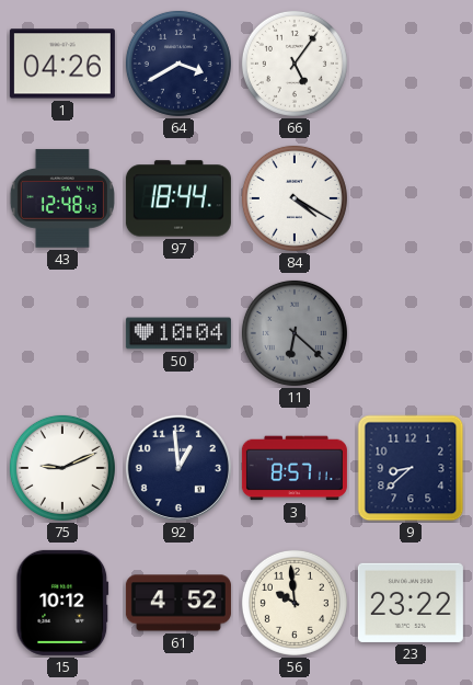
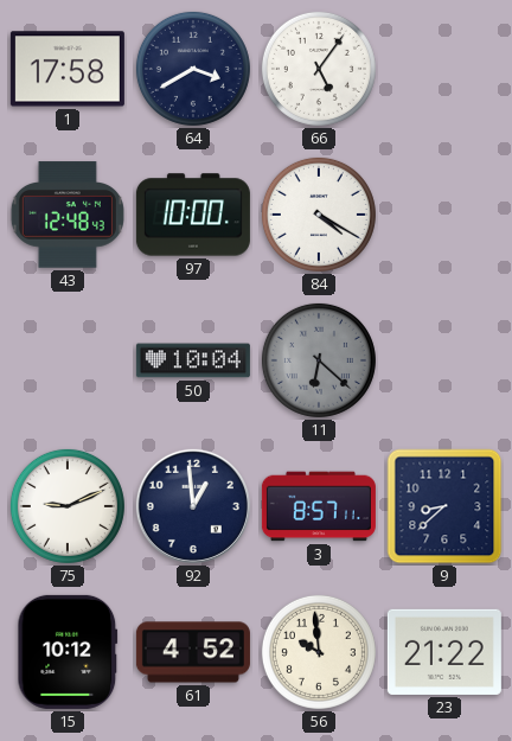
1: 04:26 -> 17:58
97: 18:44 -> 10:00
23: 23:22 -> 21:22
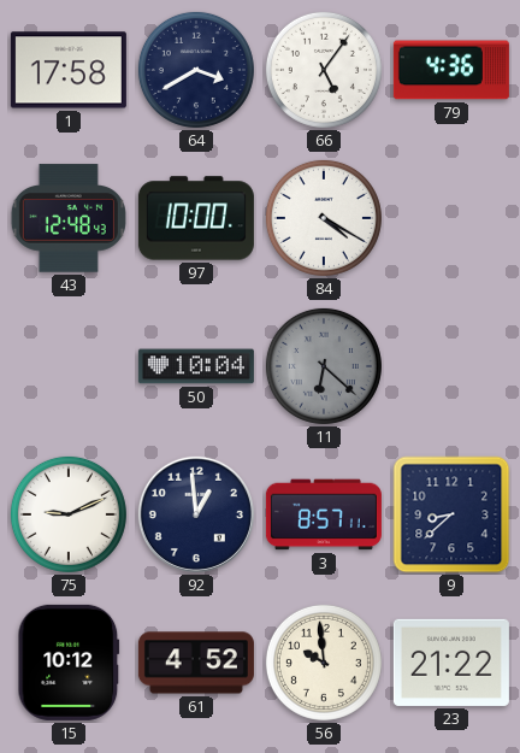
79: none -> 4:36
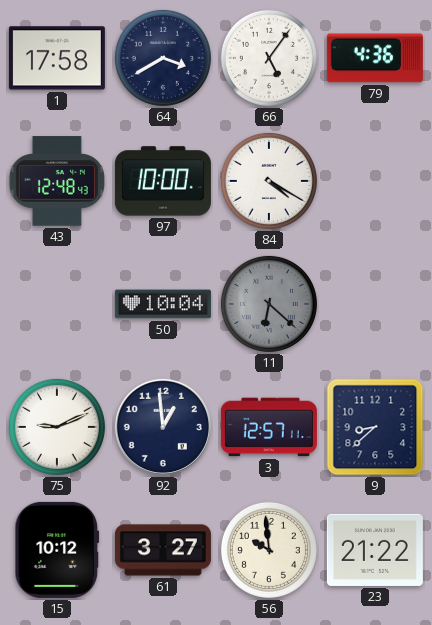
3: 8:57 -> 12:57
61: 4:52 -> 3:27
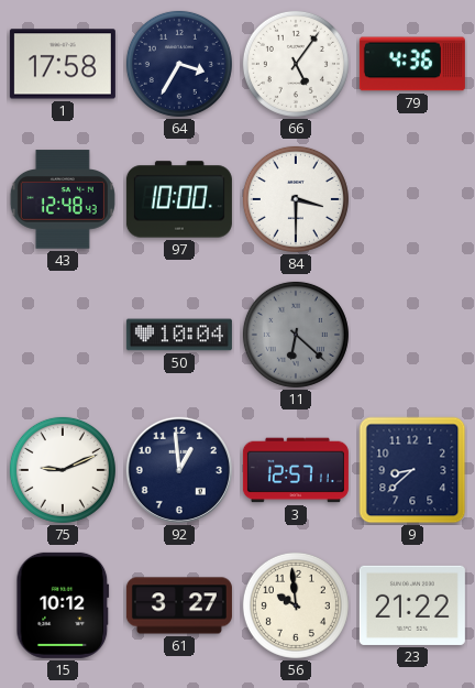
64: 3:40 -> 3:35
84: 4:20 -> 3:30
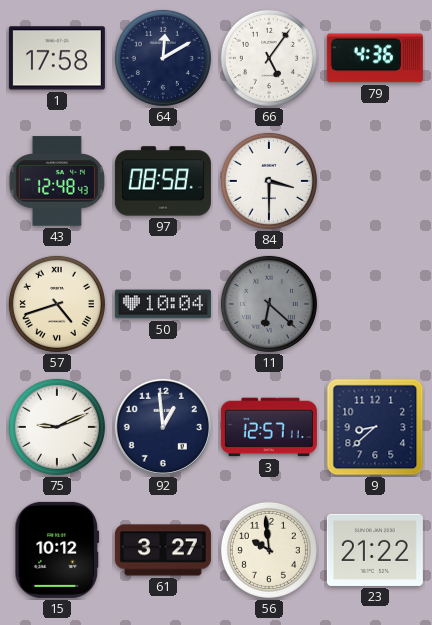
64: 3:35 -> 12:10
97: 10:00 -> 08:58
57: none -> 4:42
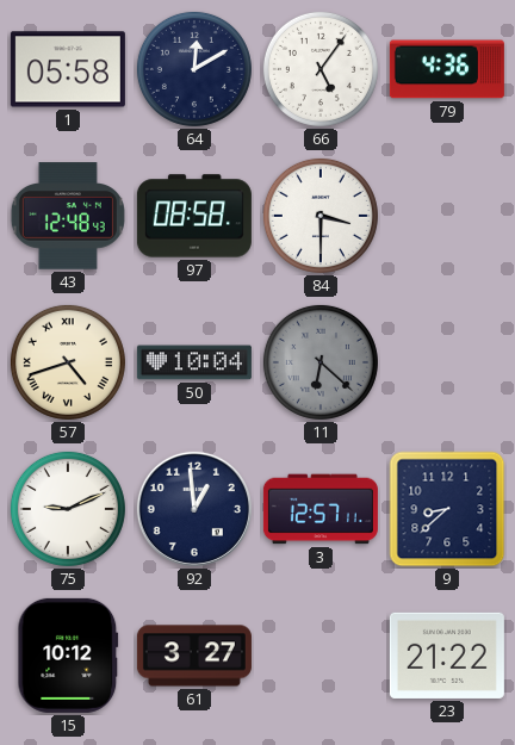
1: 17:58 -> 05:58
56: 9:59 -> none
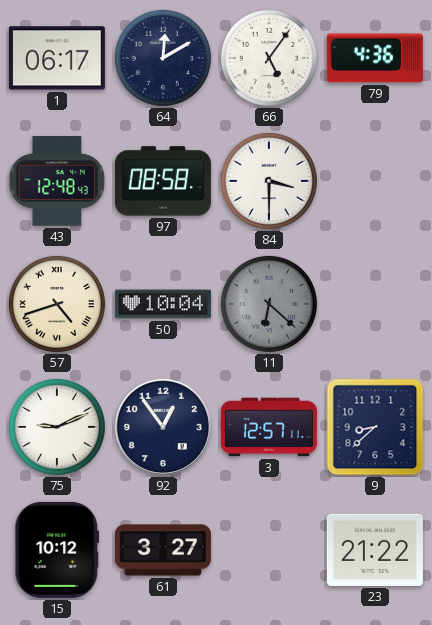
1: 05:58 -> 06:17
92: 12:59 -> 12:54
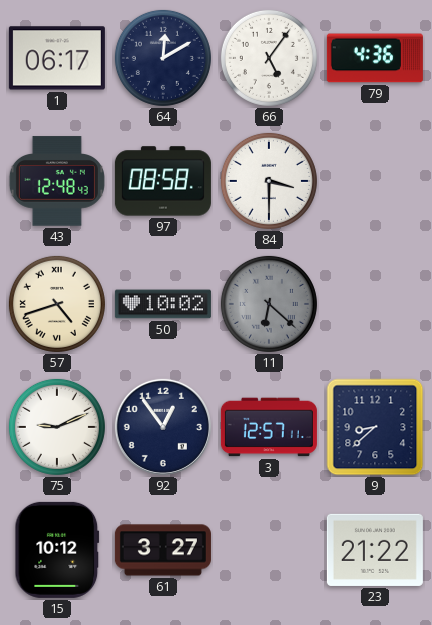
50: 10:04 -> 10:02
